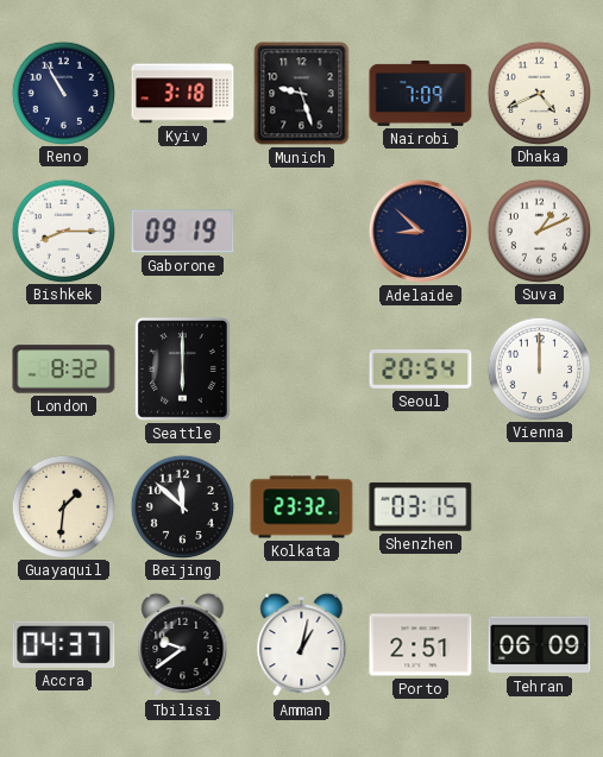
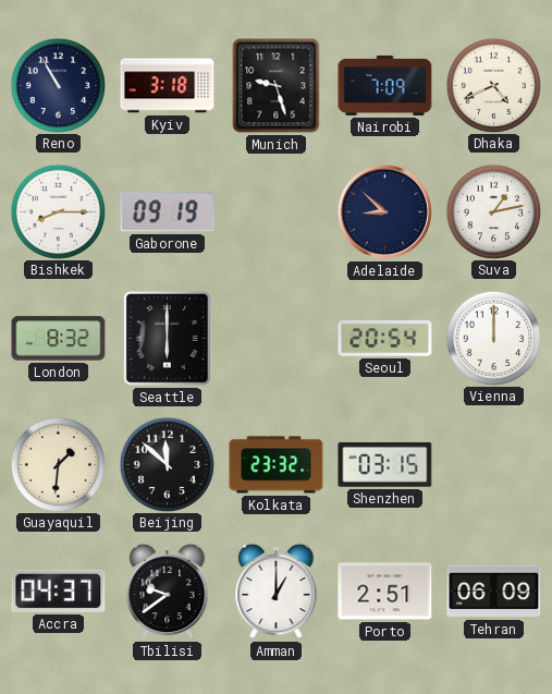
Suva: 1:11 -> 1:13
Amman: 1:02 -> 1:00
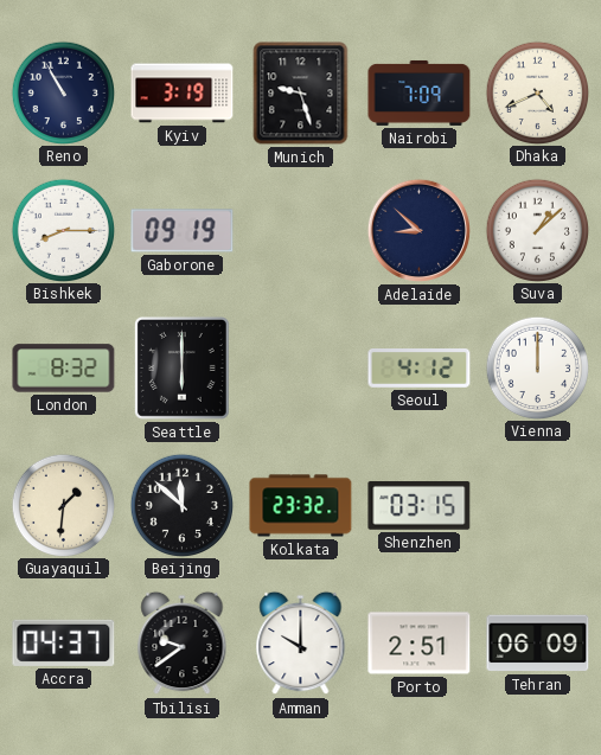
Kyiv: 3:18 -> 3:19
Suva: 1:13 -> 1:08
Seoul: 20:54 -> 4:12
Amman: 1:00 -> 10:00
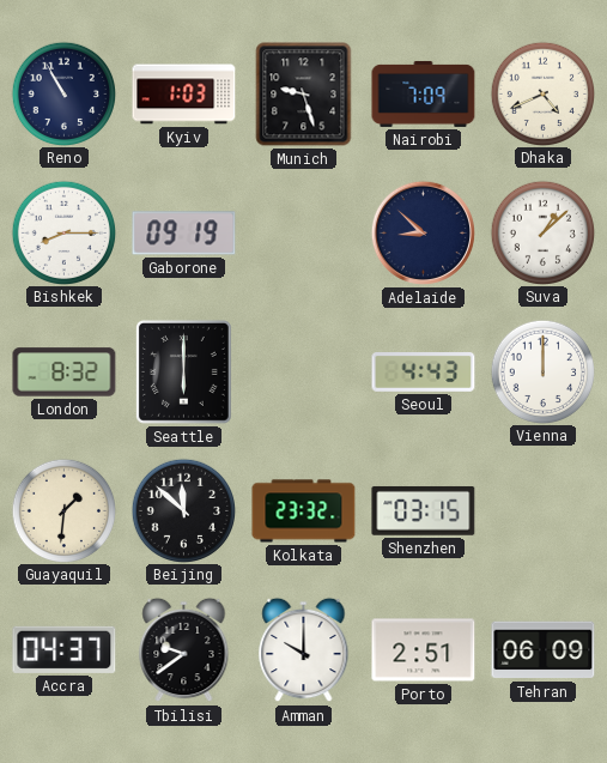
Kyiv: 3:19 -> 1:03
Seoul: 4:12 -> 4:43
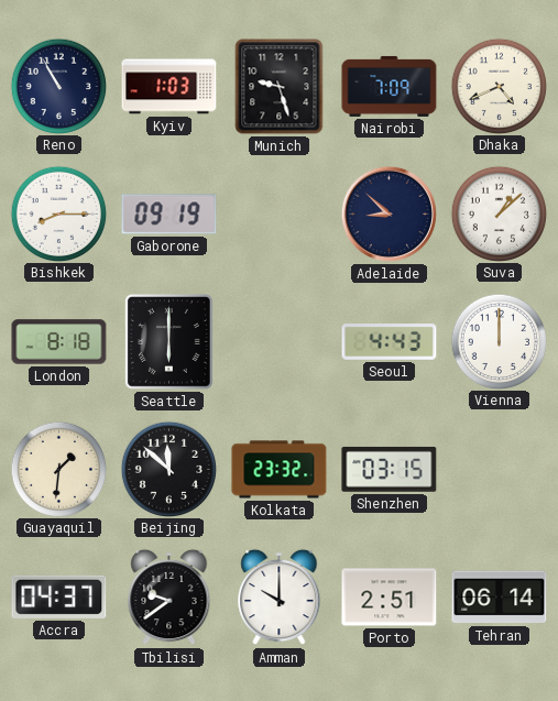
London: 8:32 -> 8:18
Tehran: 06:09 -> 06:14
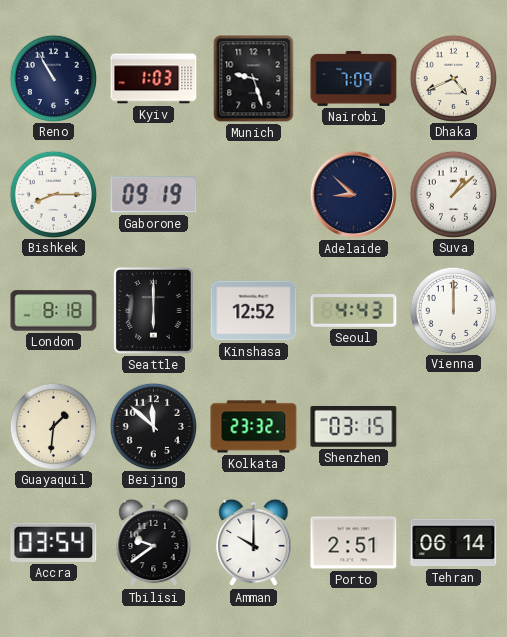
Kinshasa: none -> 12:52
Accra: 04:37 -> 03:54
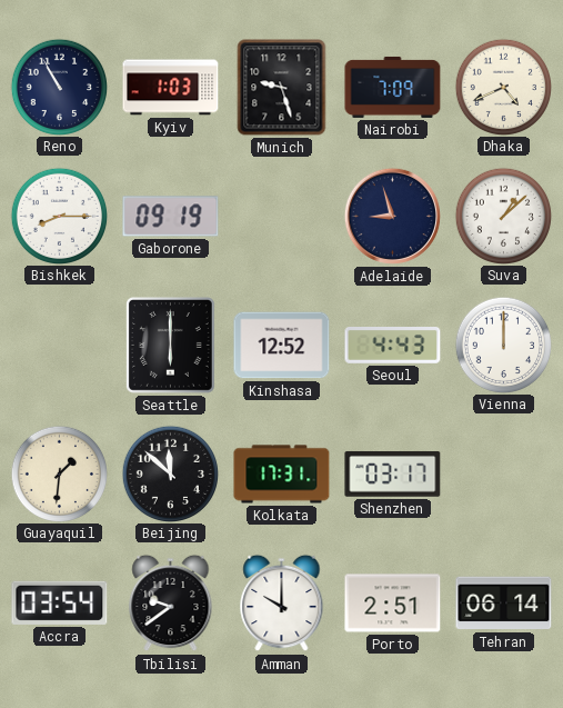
Adelaide: 8:52 -> 8:57
London: 8:18 -> none
Kolkata: 23:32 -> 17:31
Shenzhen: 03:15 -> 03:17
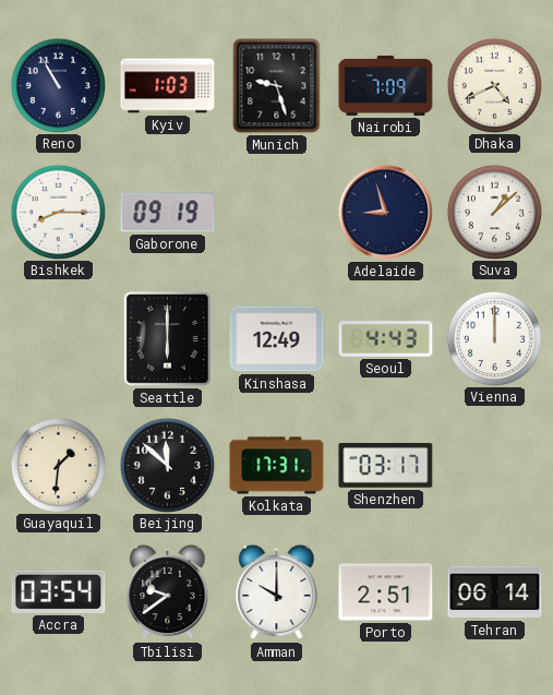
Kinshasa: 12:52 -> 12:49
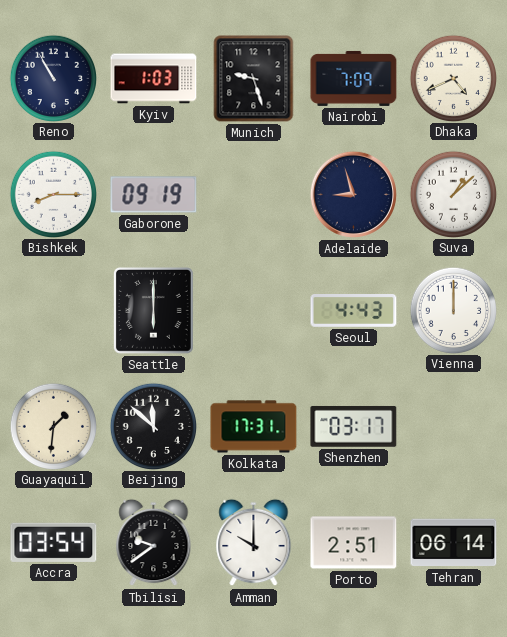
Kinshasa: 12:49 -> none
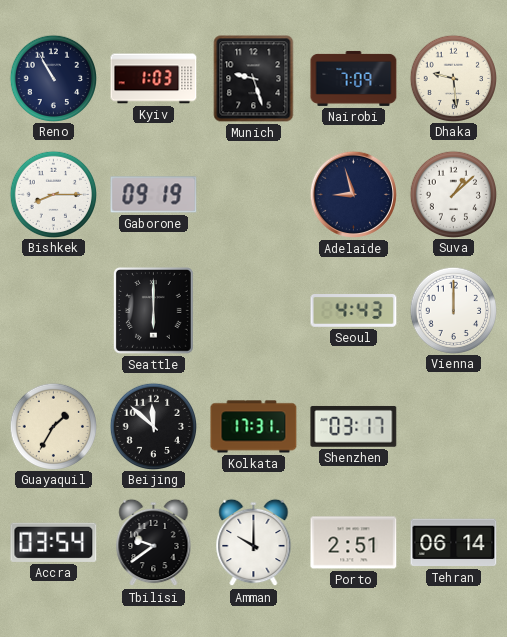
Dhaka: 4:41 -> 9:29
Guayaquil: 1:31 -> 1:35
